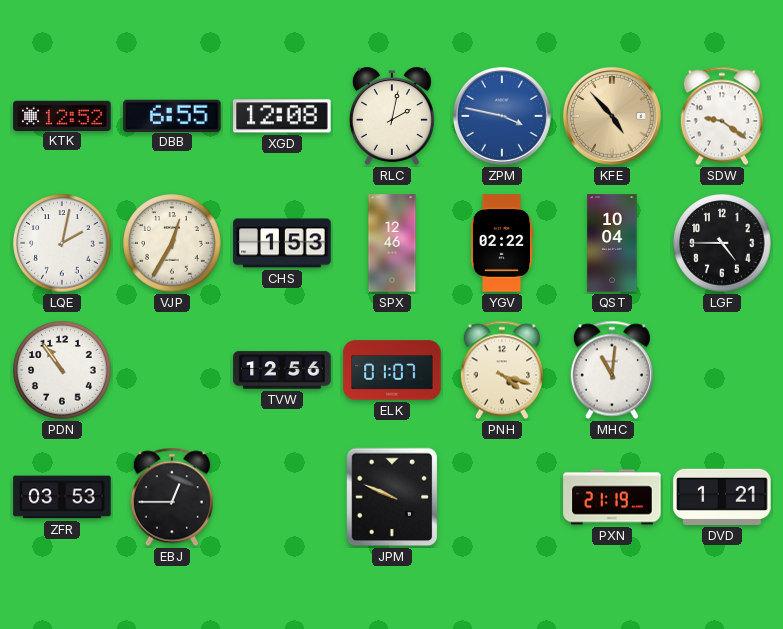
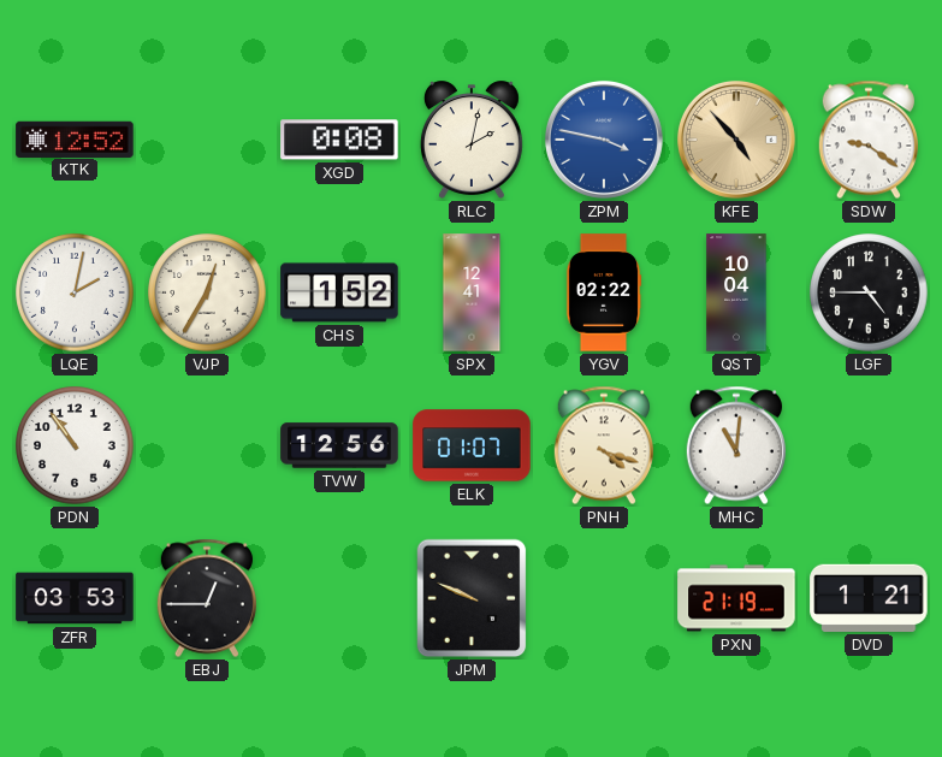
DBB: 6:55 -> none
XGD: 12:08 -> 0:08
CHS: 1:53 -> 1:52
SPX: 12:46 -> 12:41
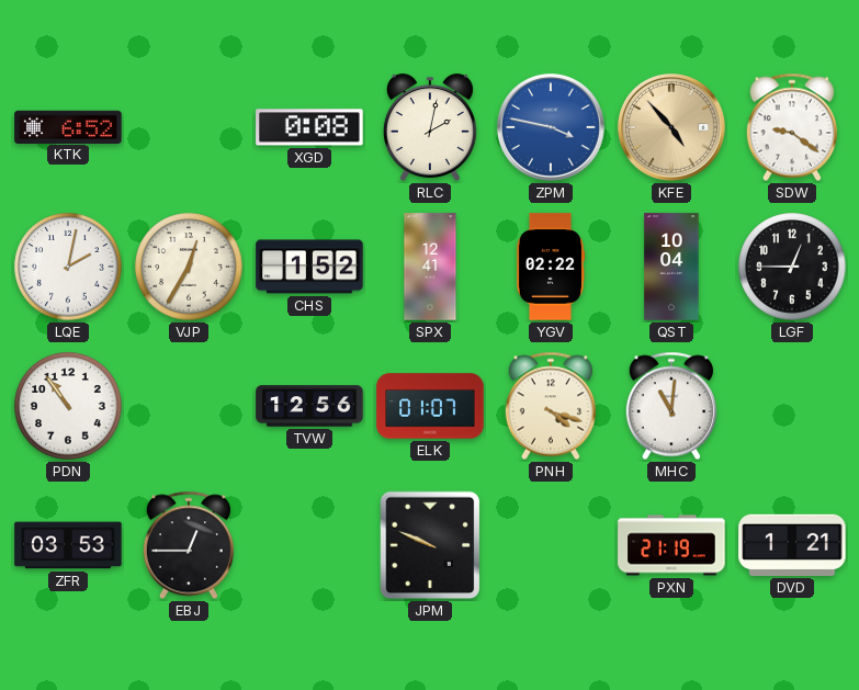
KTK: 12:52 -> 6:52
LGF: 4:45 -> 12:45
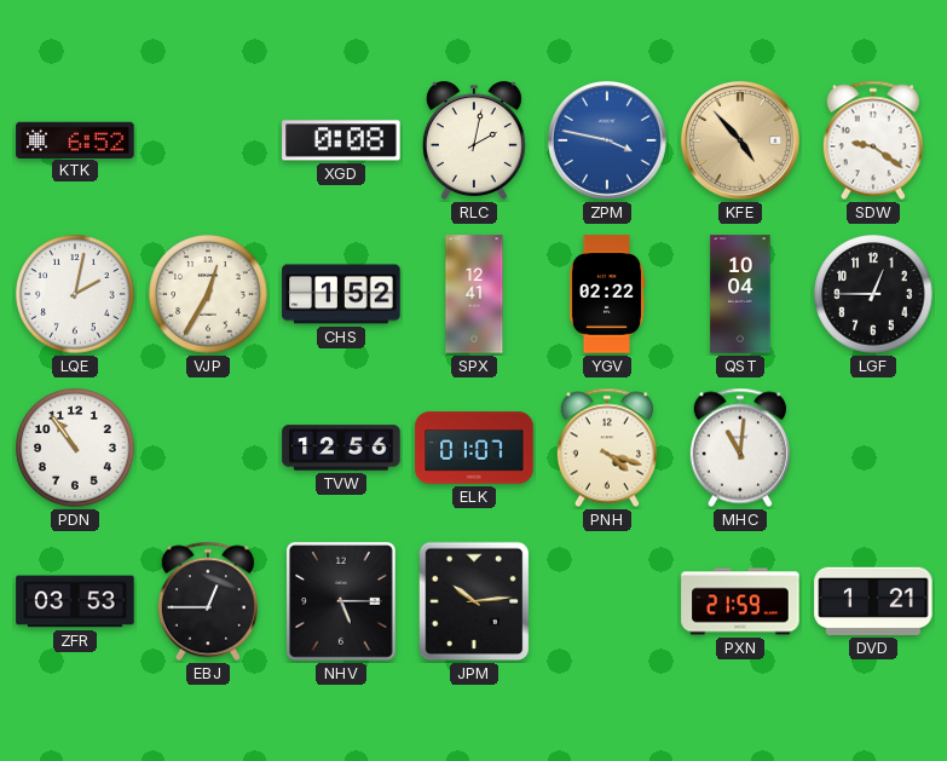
NHV: none -> 5:15
JPM: 9:49 -> 10:14
PXN: 21:19 -> 21:59
